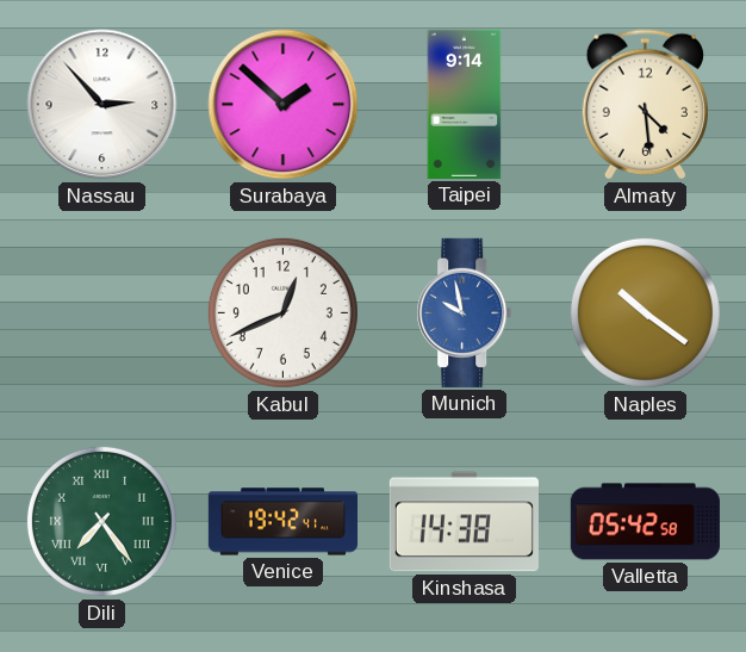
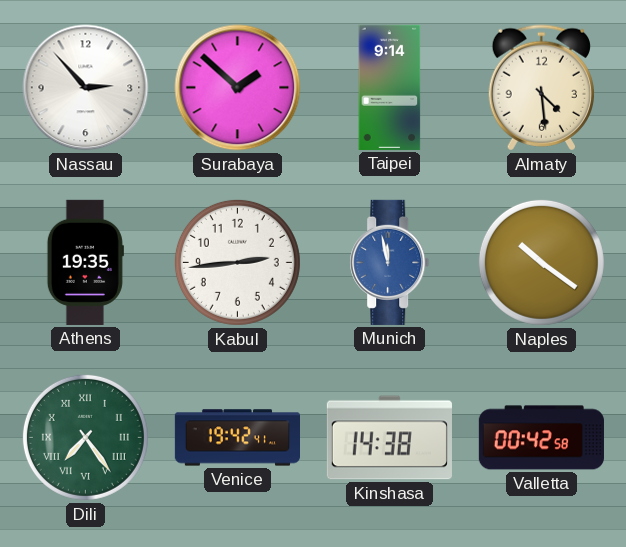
Athens: none -> 19:35
Kabul: 12:41 -> 2:44
Munich: 9:58 -> 11:58
Valletta: 05:42 -> 00:42
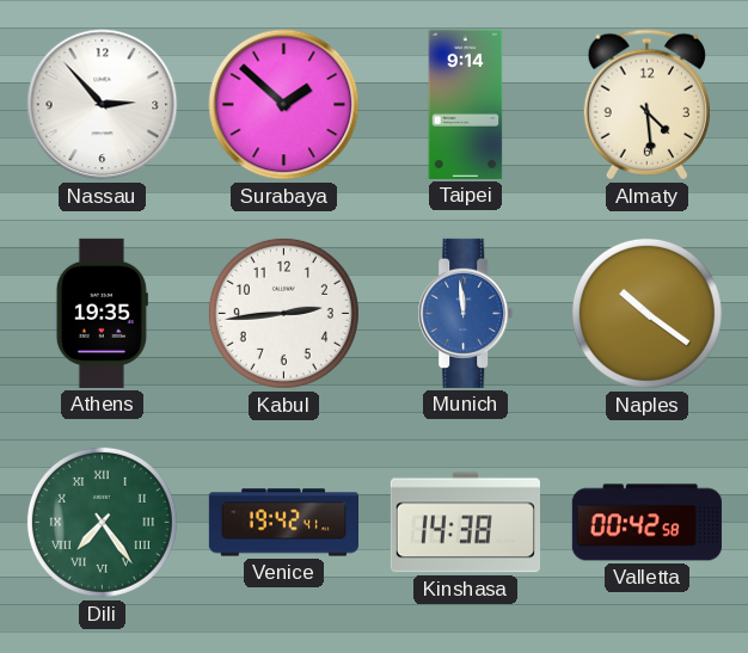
Munich: 11:58 -> 11:59
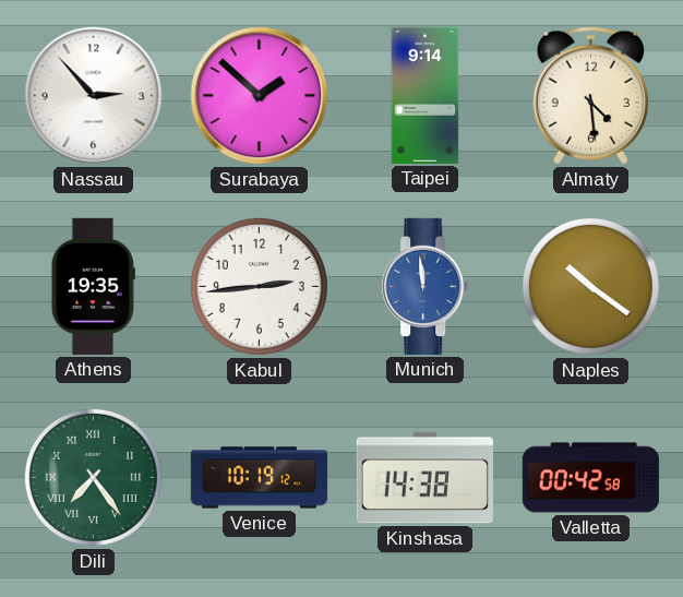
Venice: 19:42 -> 10:19
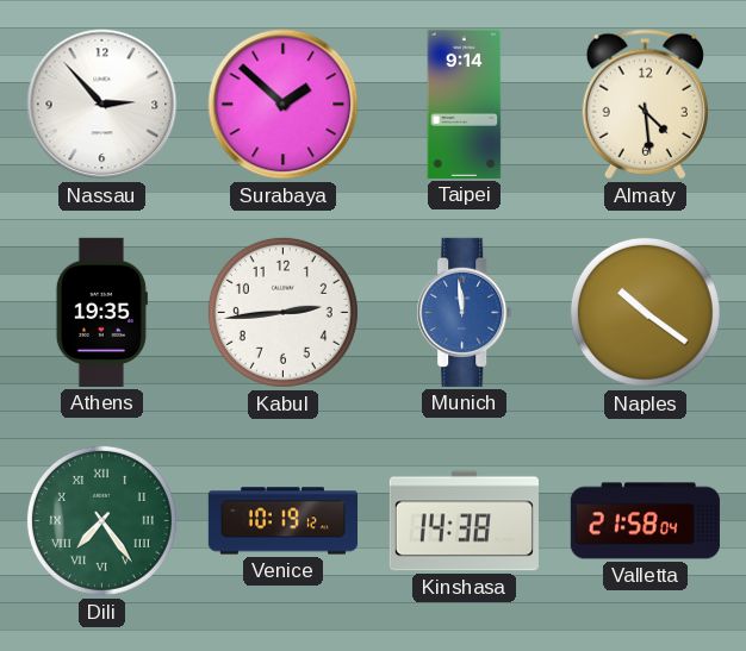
Valletta: 00:42 -> 21:58
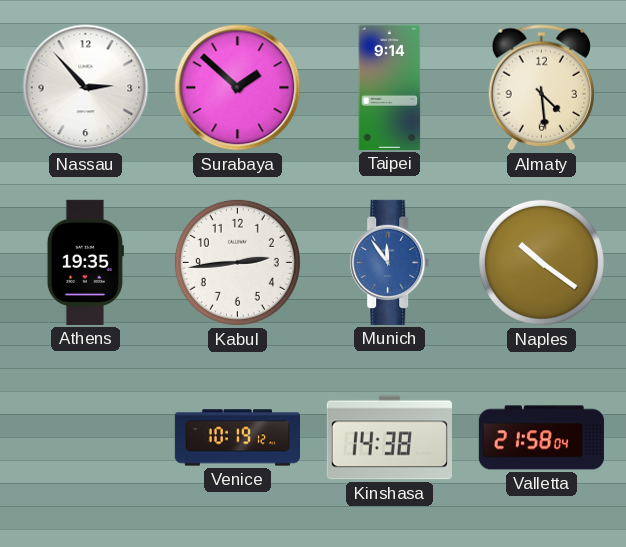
Munich: 11:59 -> 11:54
Dili: 7:24 -> none
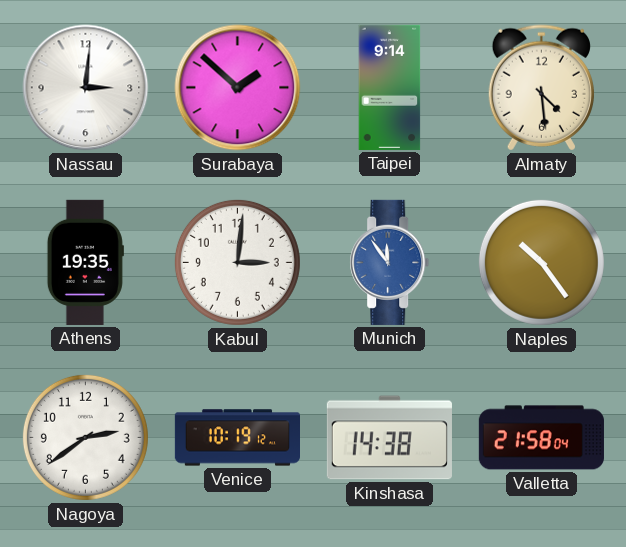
Nassau: 2:53 -> 3:01
Kabul: 2:44 -> 3:01
Naples: 10:21 -> 10:24
Nagoya: none -> 2:39
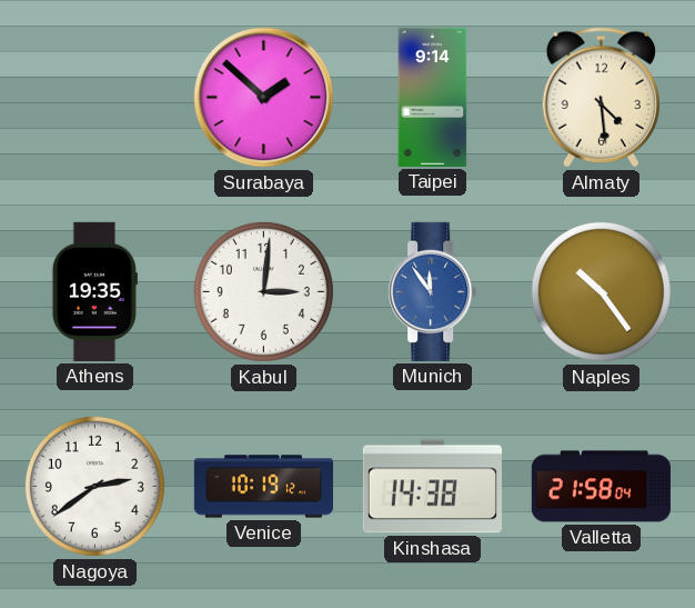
Nassau: 3:01 -> none
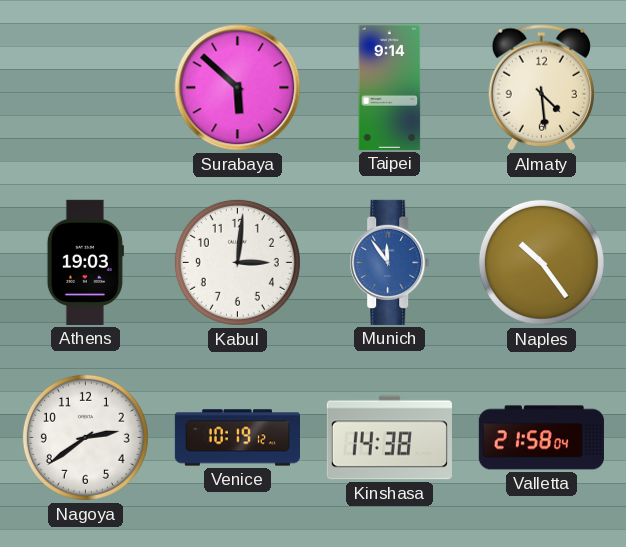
Surabaya: 1:52 -> 5:52
Athens: 19:35 -> 19:03
